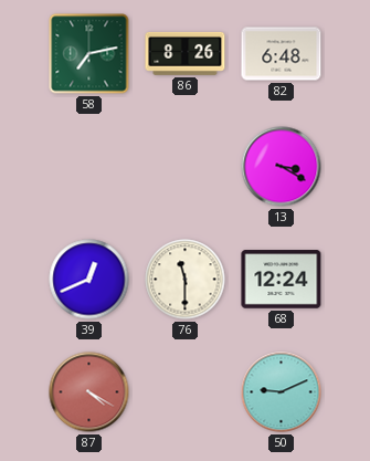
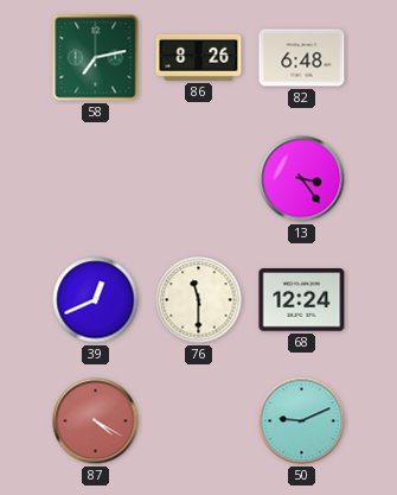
13: 3:20 -> 3:24
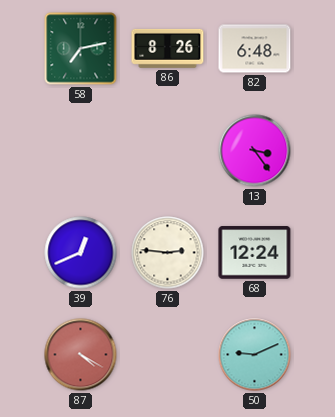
76: 11:30 -> 2:46
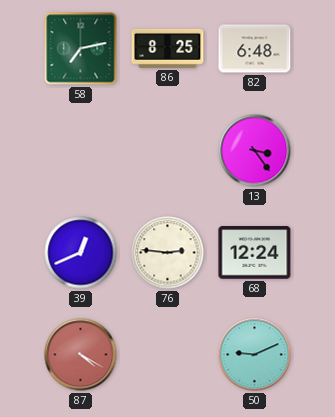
86: 8:26 -> 8:25
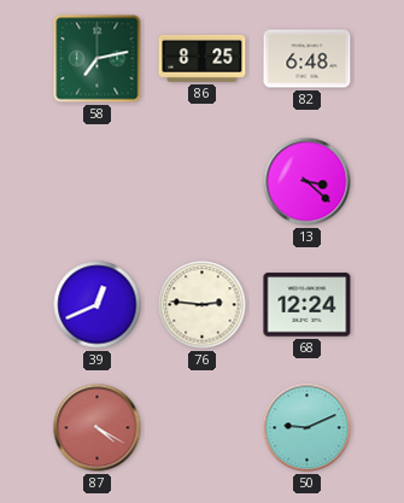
13: 3:24 -> 3:22
